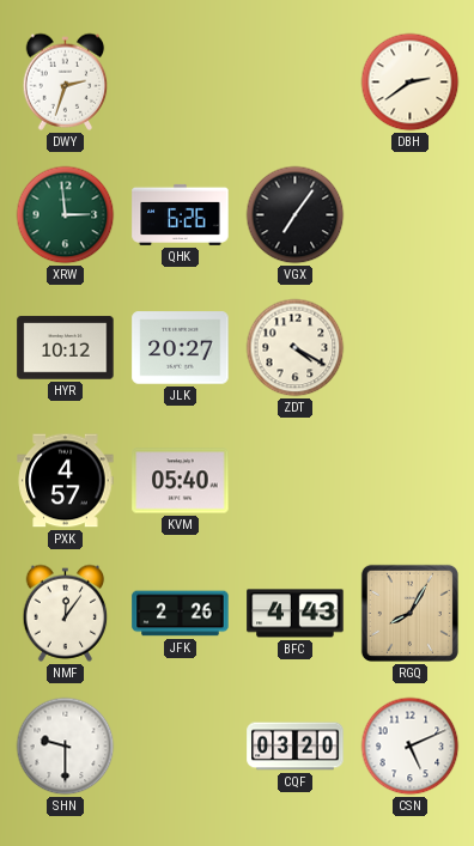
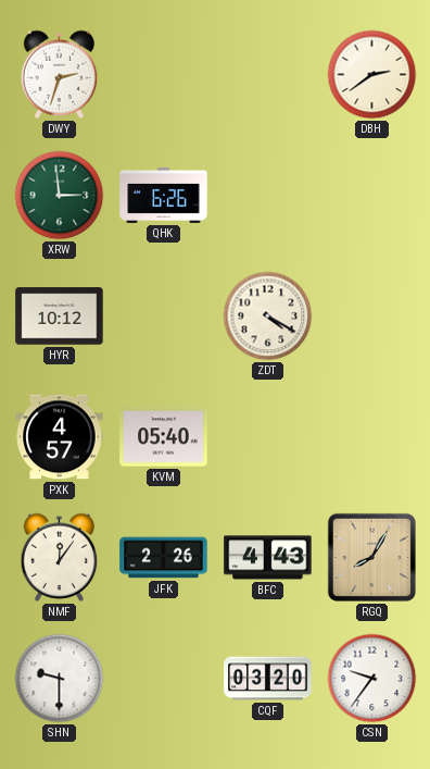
VGX: 7:06 -> none
JLK: 20:27 -> none
CSN: 5:11 -> 9:36
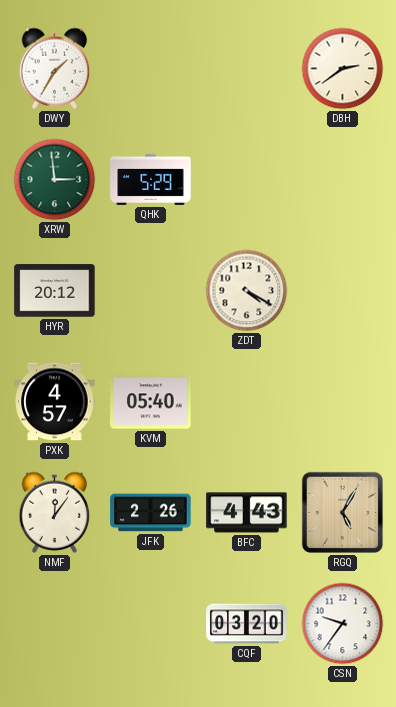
DWY: 2:33 -> 1:35
QHK: 6:26 -> 5:29
HYR: 10:12 -> 20:12
RGQ: 8:05 -> 5:05
SHN: 9:30 -> none
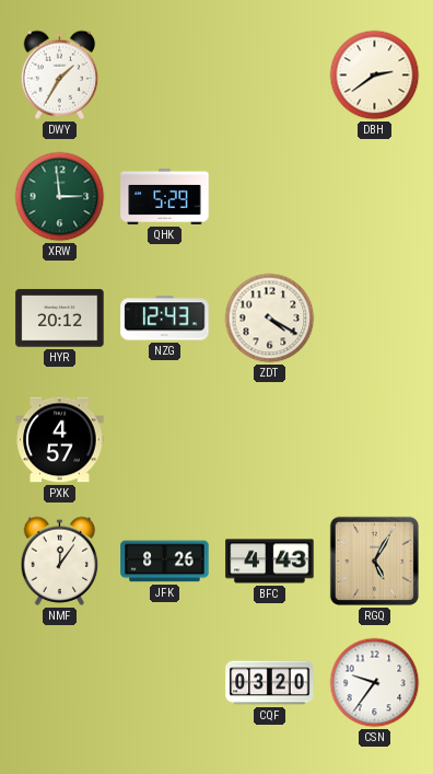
NZG: none -> 12:43
KVM: 05:40 -> none
JFK: 2:26 -> 8:26
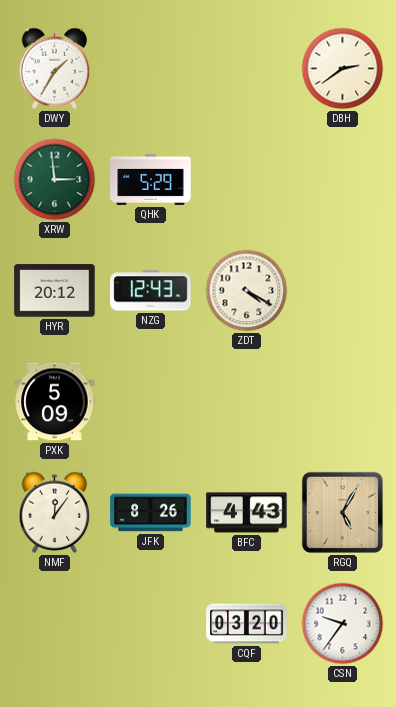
PXK: 4:57 -> 5:09
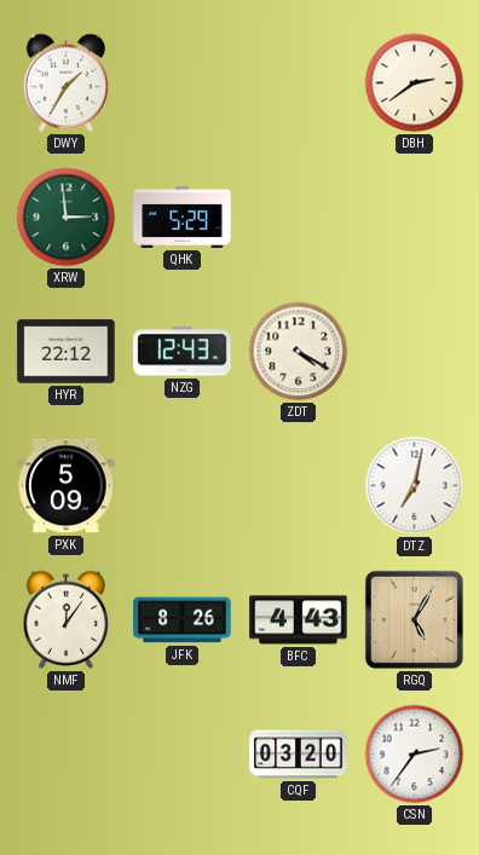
HYR: 20:12 -> 22:12
DTZ: none -> 7:02
CSN: 9:36 -> 2:36
